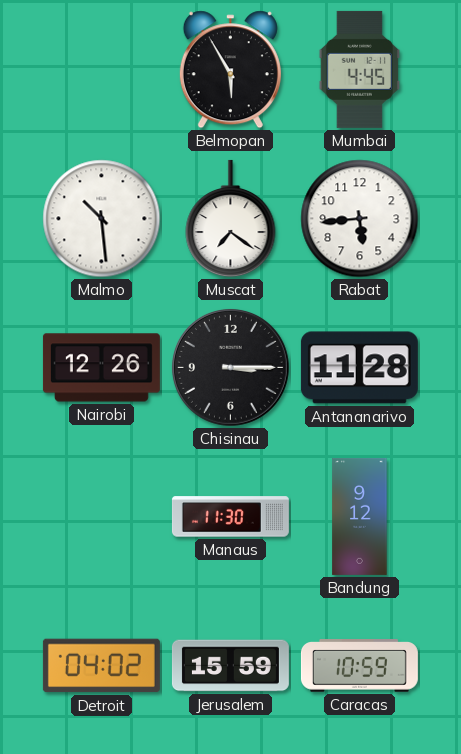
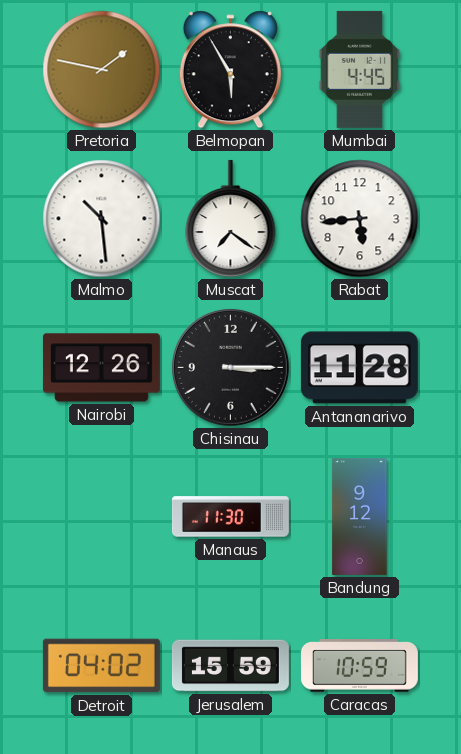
Pretoria: none -> 1:47
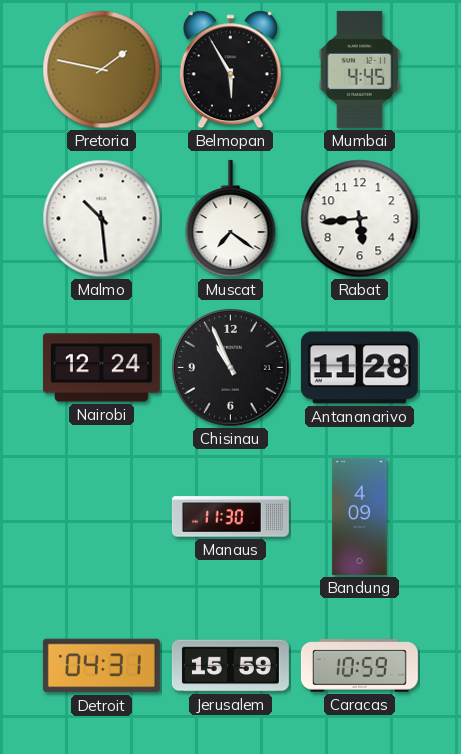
Nairobi: 12:26 -> 12:24
Chisinau: 3:15 -> 10:56
Bandung: 9:12 -> 4:09
Detroit: 04:02 -> 04:31
